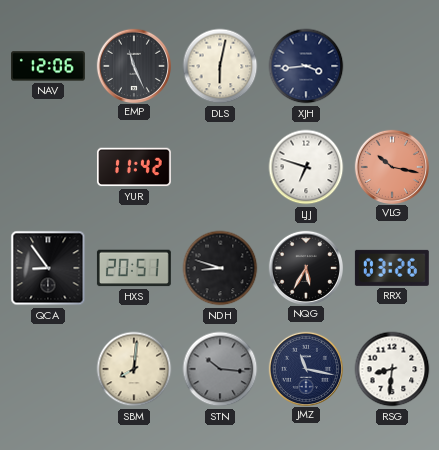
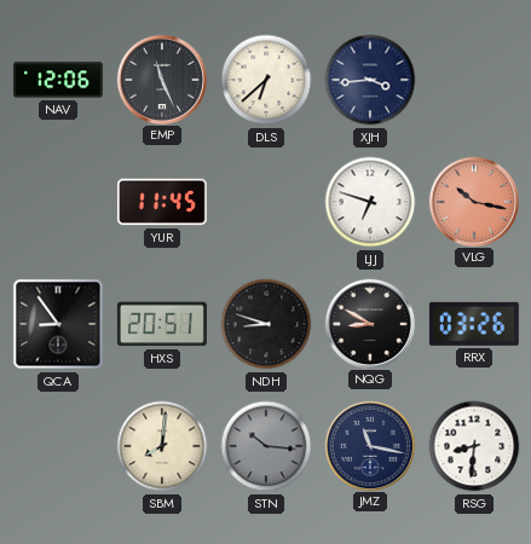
DLS: 6:02 -> 6:38
YUR: 11:42 -> 11:45
NQG: 5:35 -> 8:50
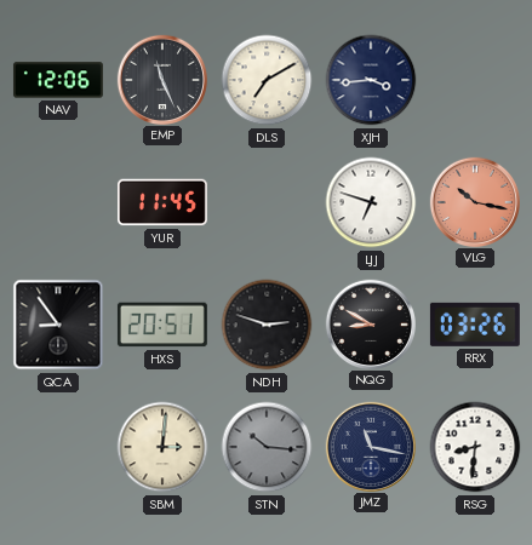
DLS: 6:38 -> 7:10
NDH: 8:48 -> 2:48
SBM: 8:01 -> 3:01
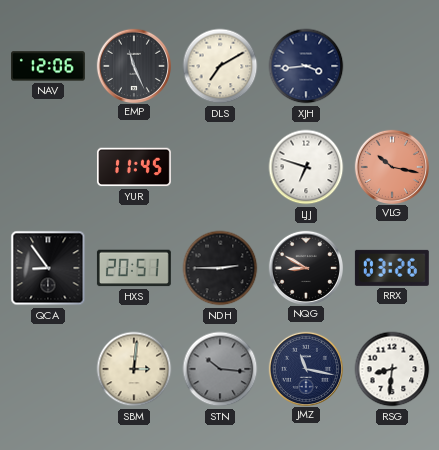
NDH: 2:48 -> 2:45
